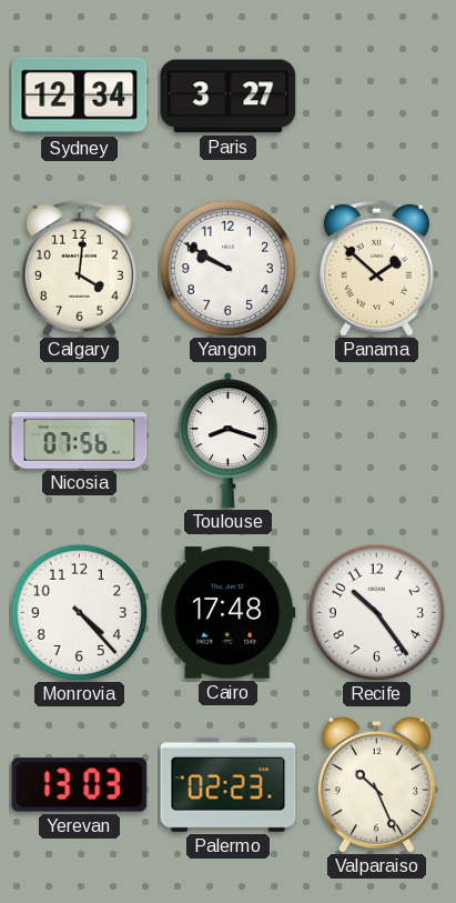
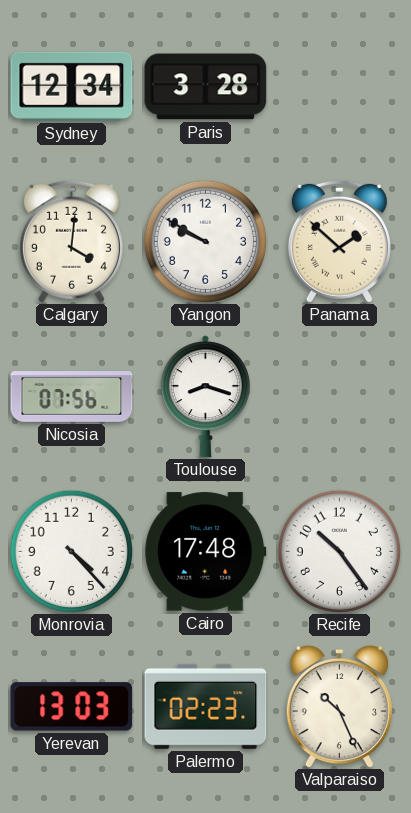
Paris: 3:27 -> 3:28
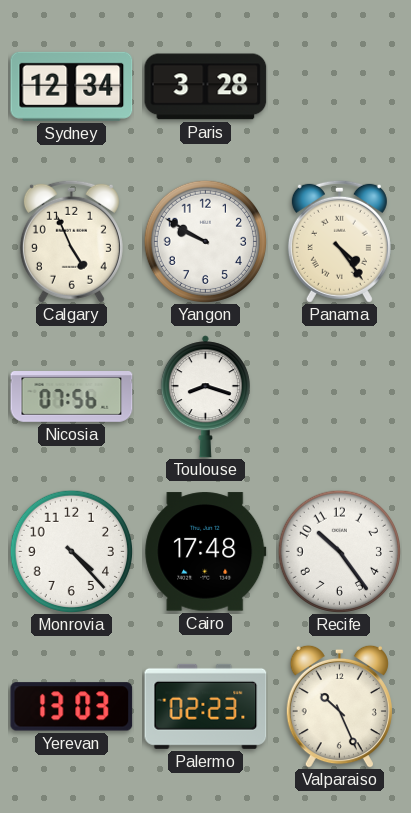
Calgary: 4:01 -> 4:56
Panama: 1:52 -> 4:24
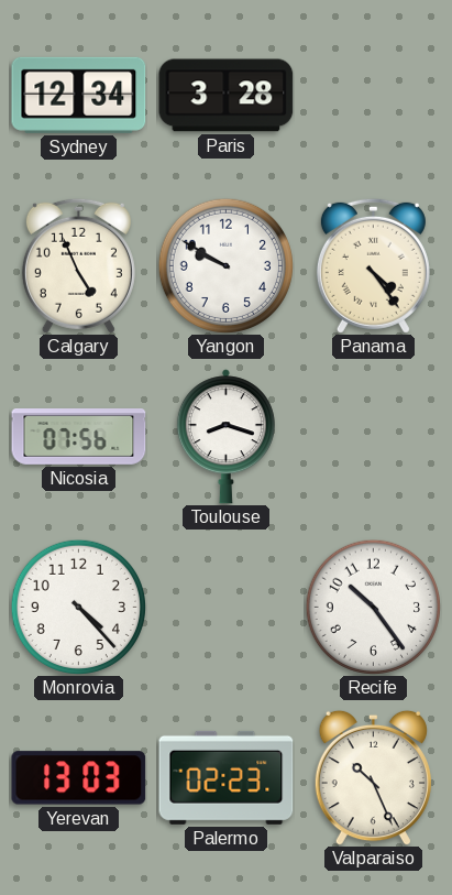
Cairo: 17:48 -> none
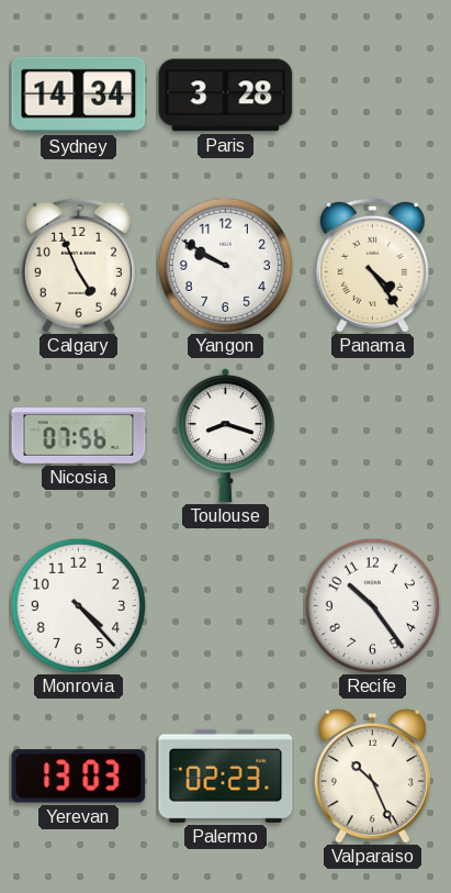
Sydney: 12:34 -> 14:34
